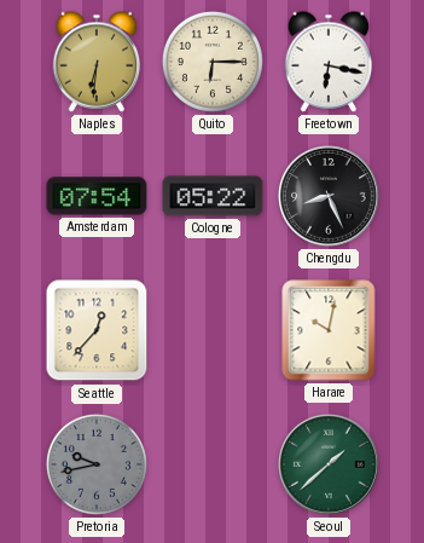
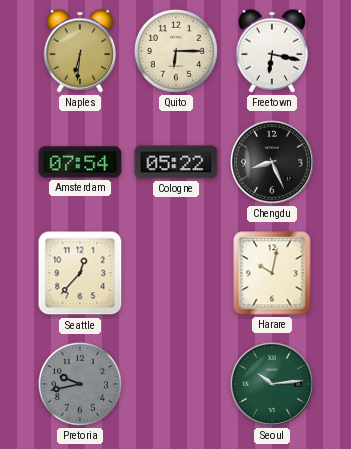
Seoul: 1:38 -> 10:14
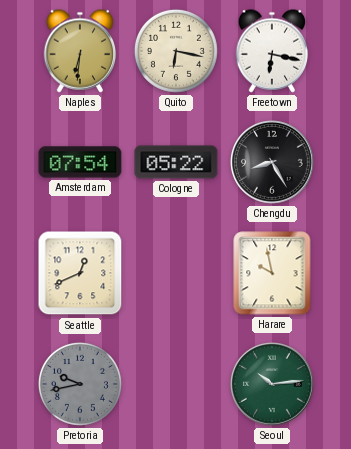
Quito: 6:15 -> 6:17
Chengdu: 8:26 -> 8:25
Seattle: 12:37 -> 12:41
Harare: 10:02 -> 9:58
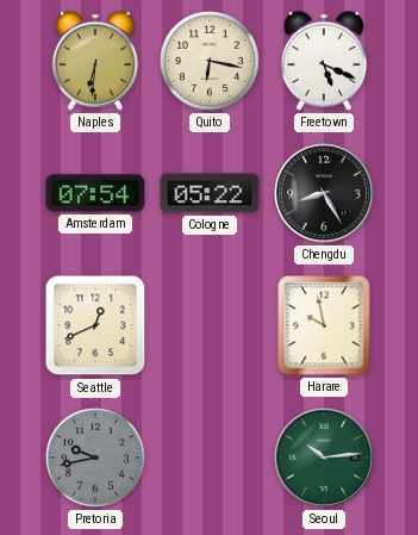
Freetown: 6:17 -> 5:19
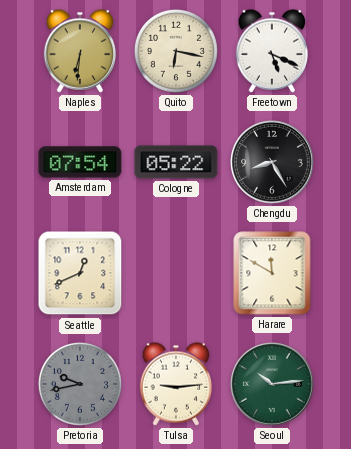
Harare: 9:58 -> 11:50
Tulsa: none -> 9:14
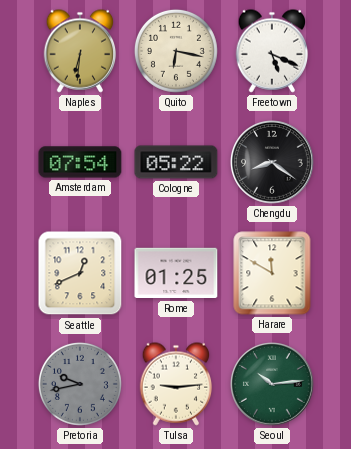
Chengdu: 8:25 -> 8:21
Rome: none -> 01:25
